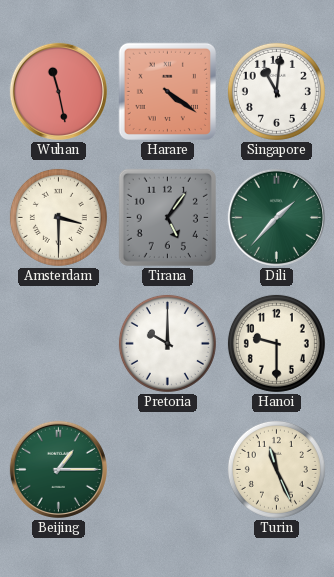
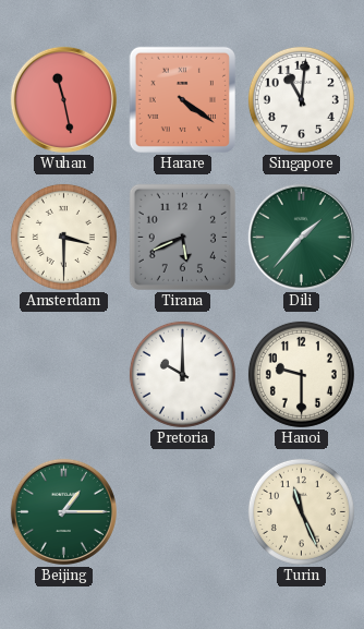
Tirana: 5:06 -> 5:41
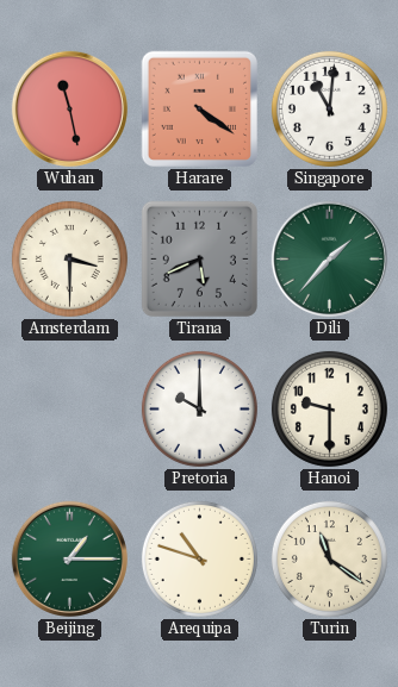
Arequipa: none -> 10:48
Turin: 11:26 -> 11:21
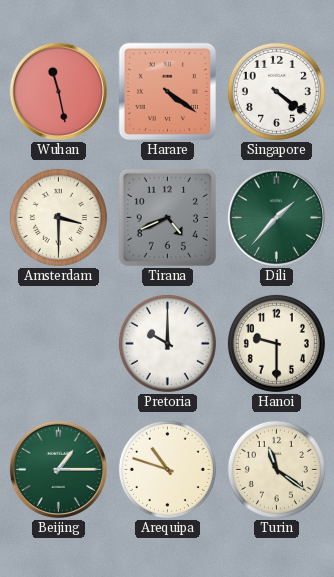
Singapore: 11:01 -> 4:21
Tirana: 5:41 -> 4:41
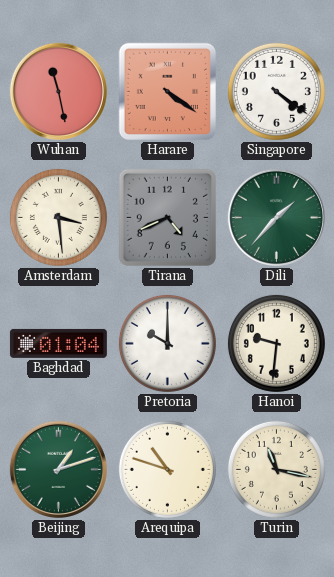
Amsterdam: 3:30 -> 3:29
Baghdad: none -> 01:04
Hanoi: 9:30 -> 9:31
Beijing: 1:15 -> 1:12
Turin: 11:21 -> 11:17
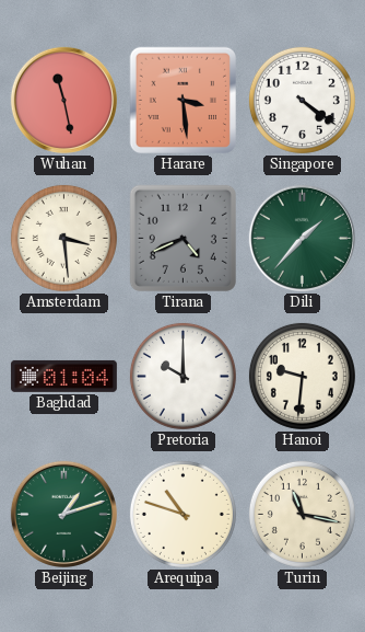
Harare: 4:21 -> 3:29
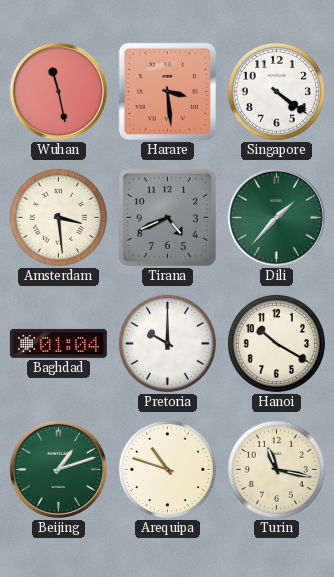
Hanoi: 9:31 -> 10:20
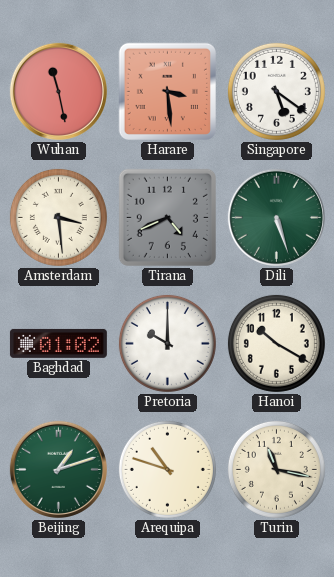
Singapore: 4:21 -> 5:21
Dili: 1:37 -> 5:27
Baghdad: 01:04 -> 01:02
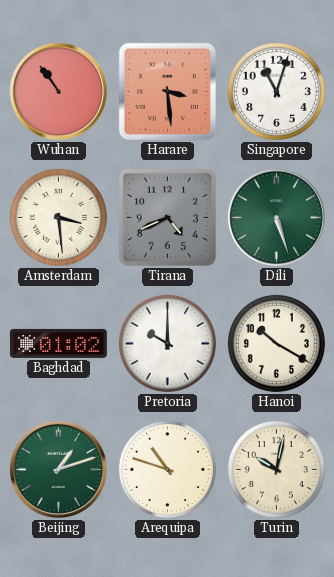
Wuhan: 11:28 -> 10:54
Singapore: 5:21 -> 11:03
Turin: 11:17 -> 10:02
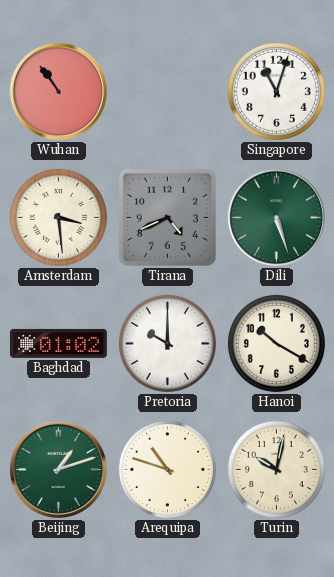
Harare: 3:29 -> none
